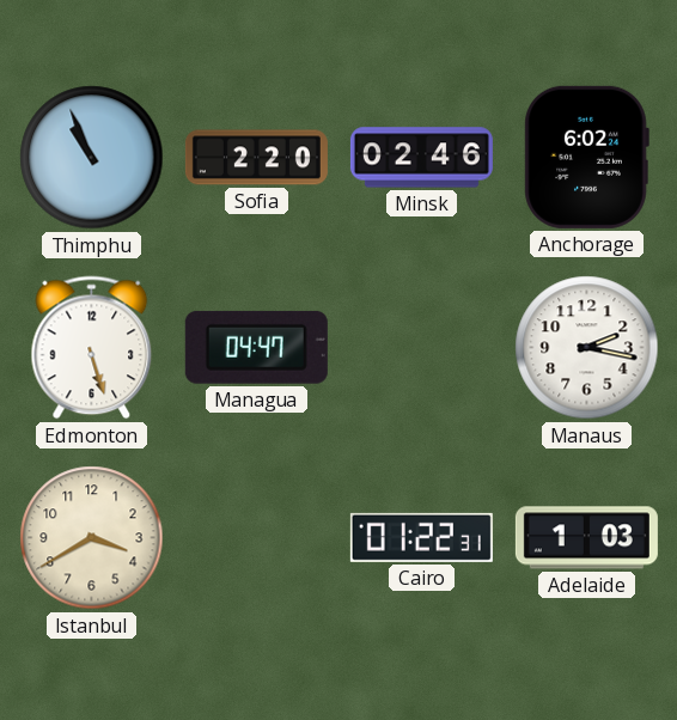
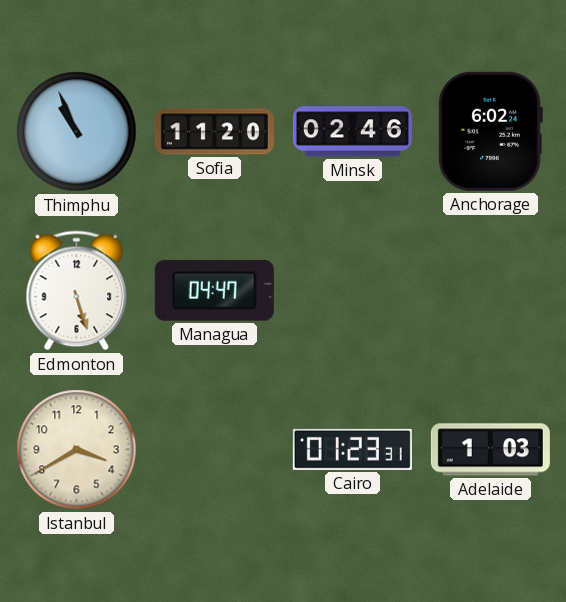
Sofia: 2:20 -> 11:20
Manaus: 2:17 -> none
Cairo: 01:22 -> 01:23
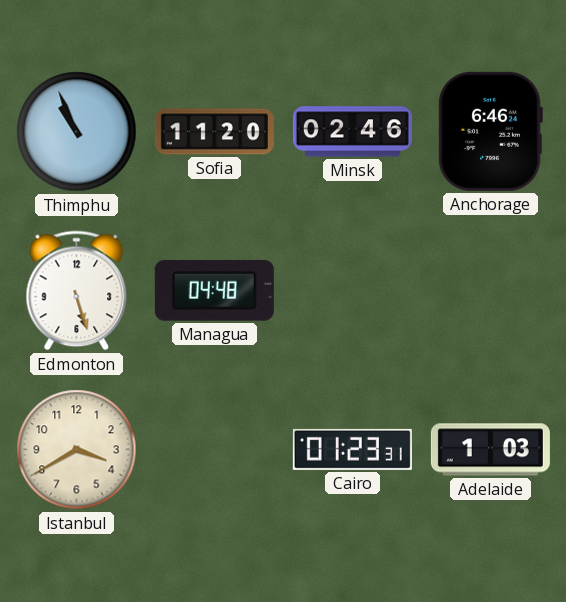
Anchorage: 6:02 -> 6:46
Managua: 04:47 -> 04:48
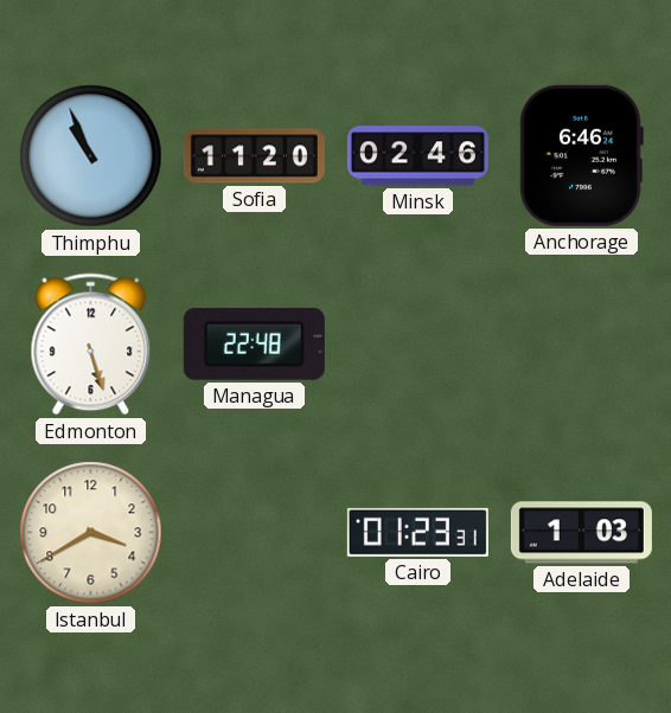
Managua: 04:48 -> 22:48
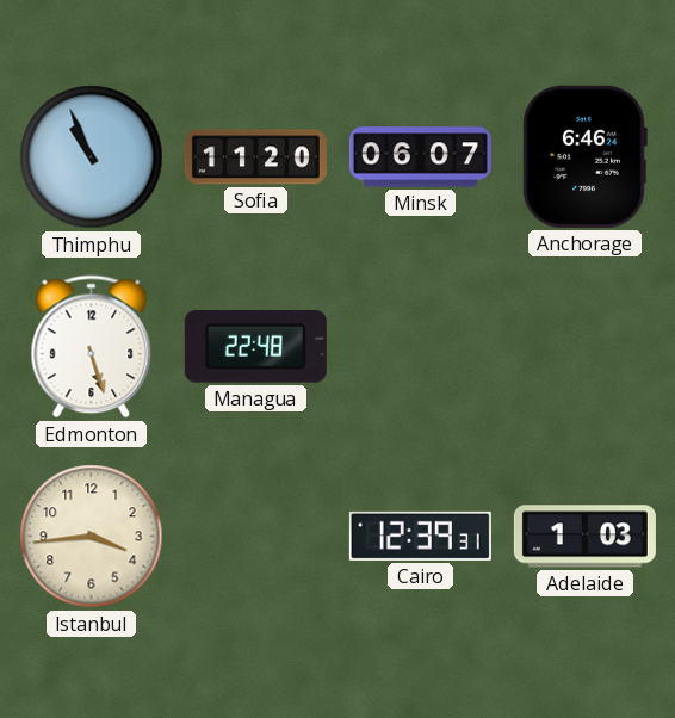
Minsk: 02:46 -> 06:07
Istanbul: 3:40 -> 3:44
Cairo: 01:23 -> 12:39
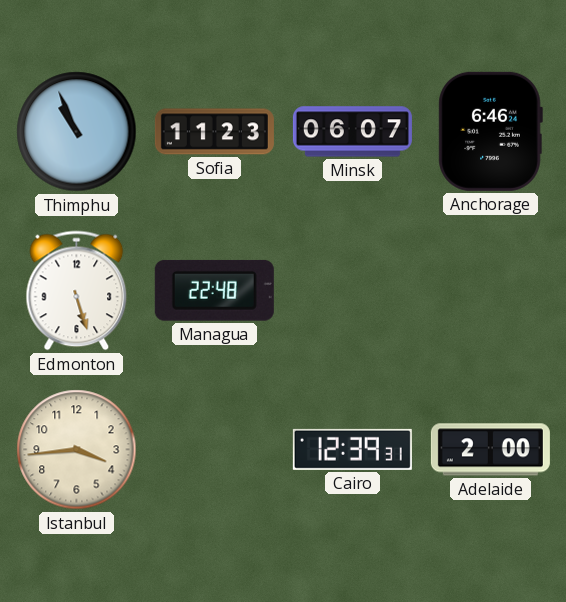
Sofia: 11:20 -> 11:23
Adelaide: 1:03 -> 2:00
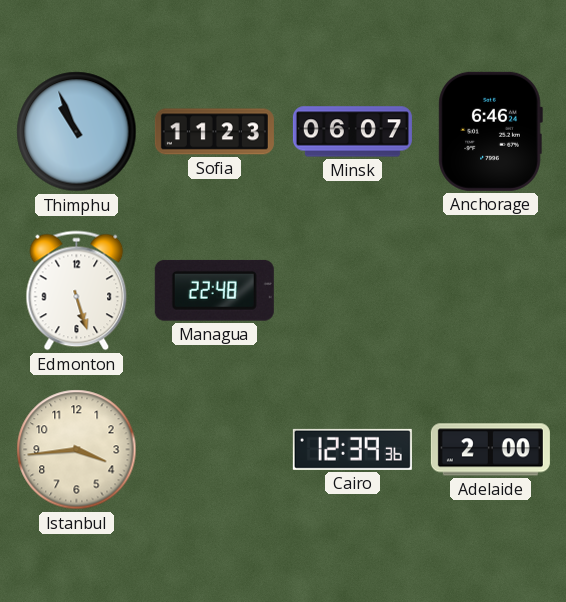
Cairo: 12:39:31 -> 12:39:36
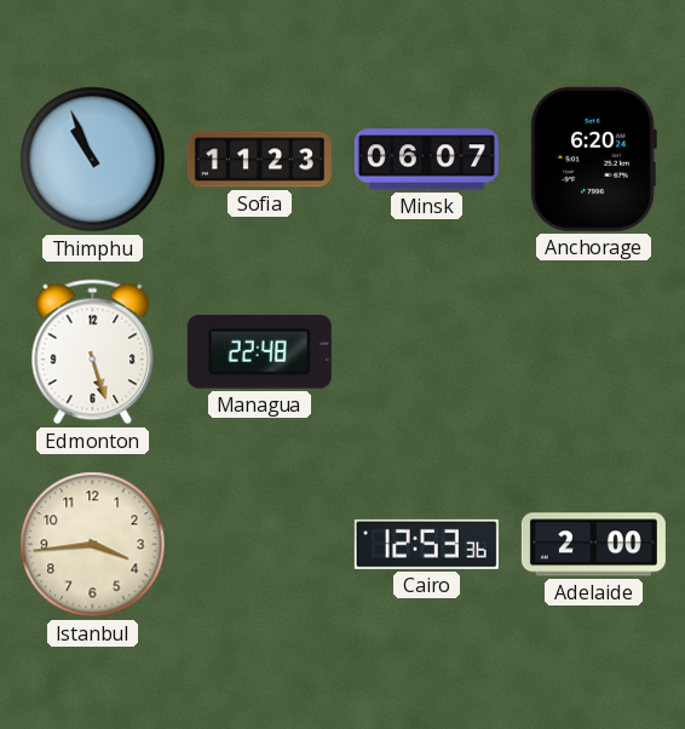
Anchorage: 6:46 -> 6:20
Cairo: 12:39 -> 12:53
